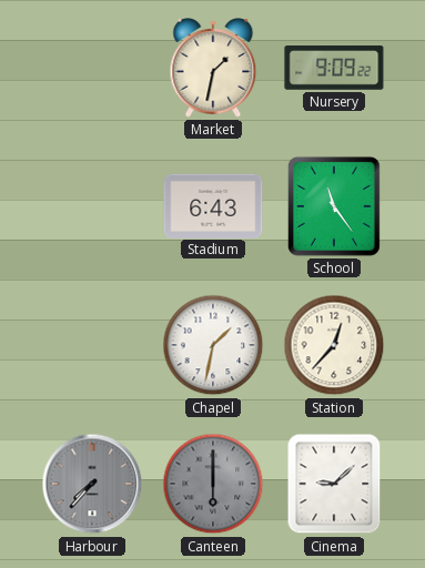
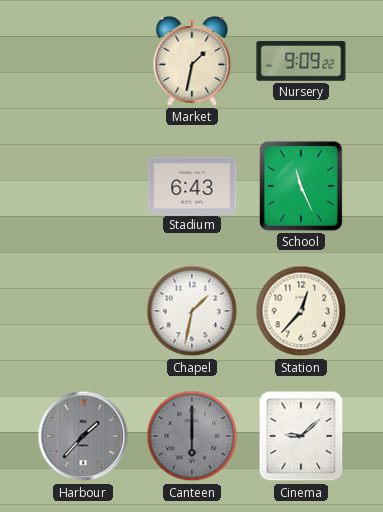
School: 11:24 -> 11:26
Harbour: 7:37 -> 1:37
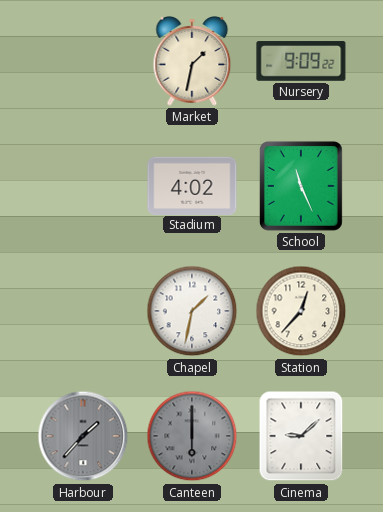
Stadium: 6:43 -> 4:02
